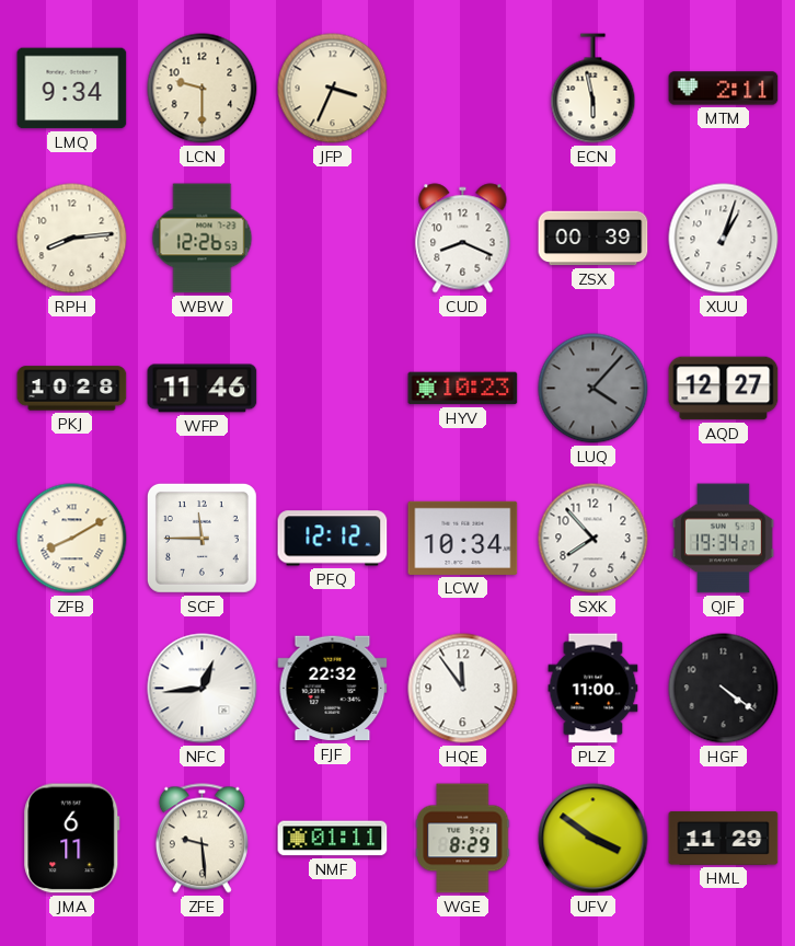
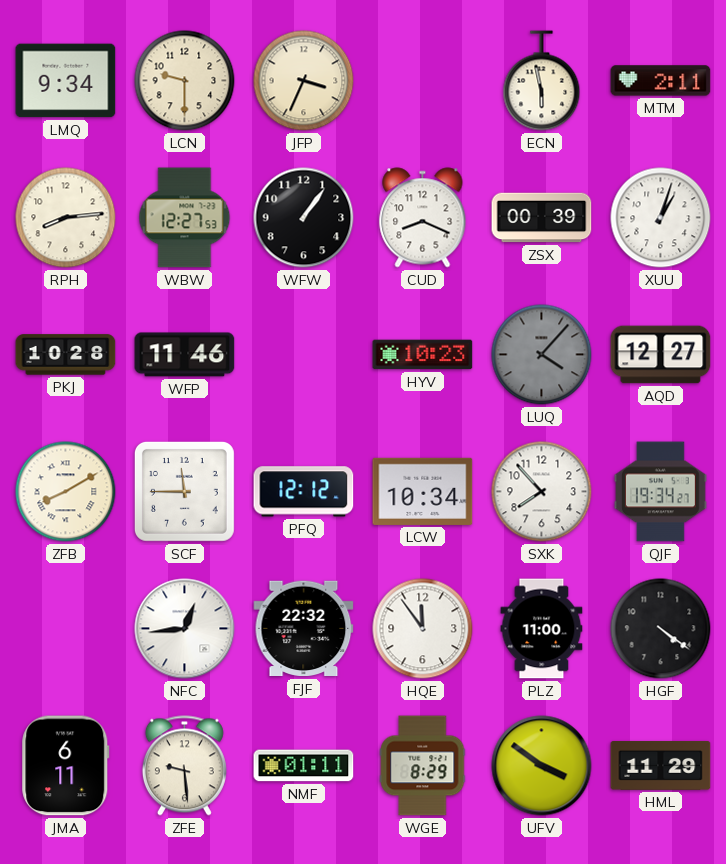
WBW: 12:26 -> 12:27
WFW: none -> 1:06
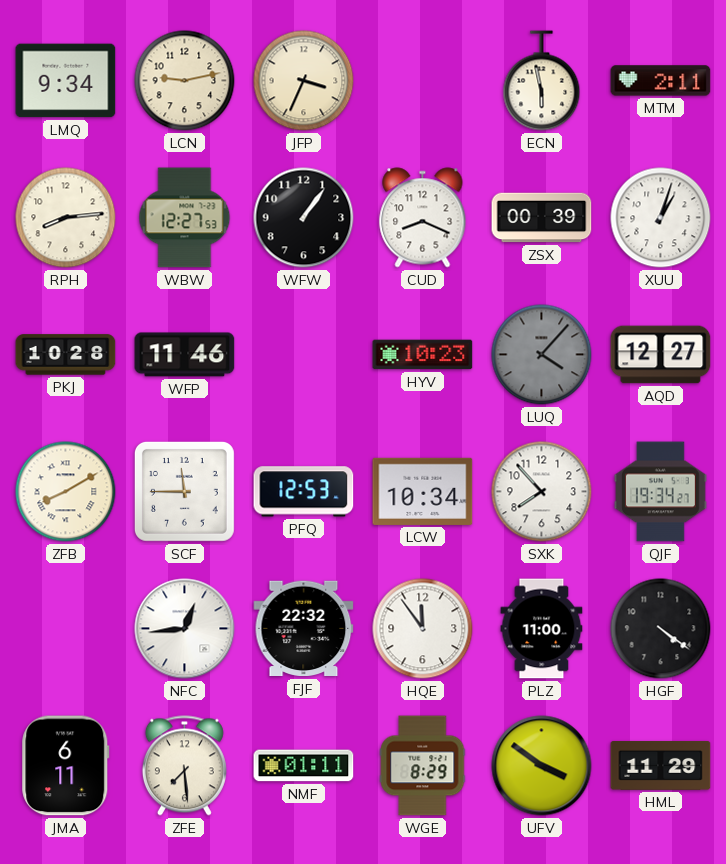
LCN: 9:30 -> 9:13
PFQ: 12:12 -> 12:53
ZFE: 9:29 -> 7:29
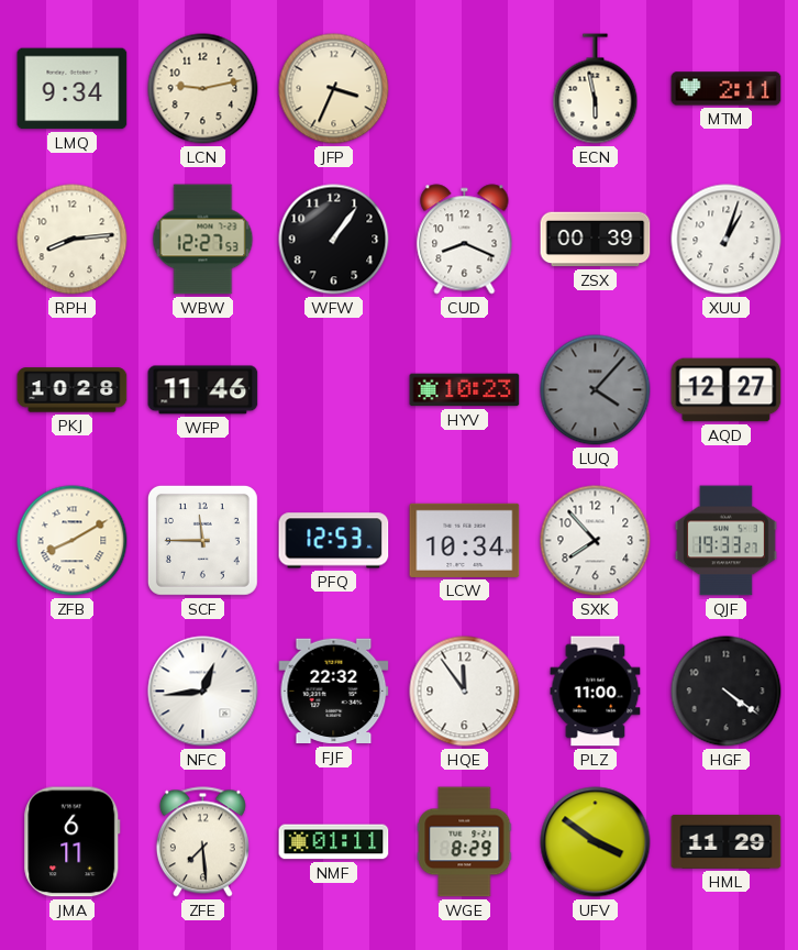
QJF: 19:34 -> 19:33
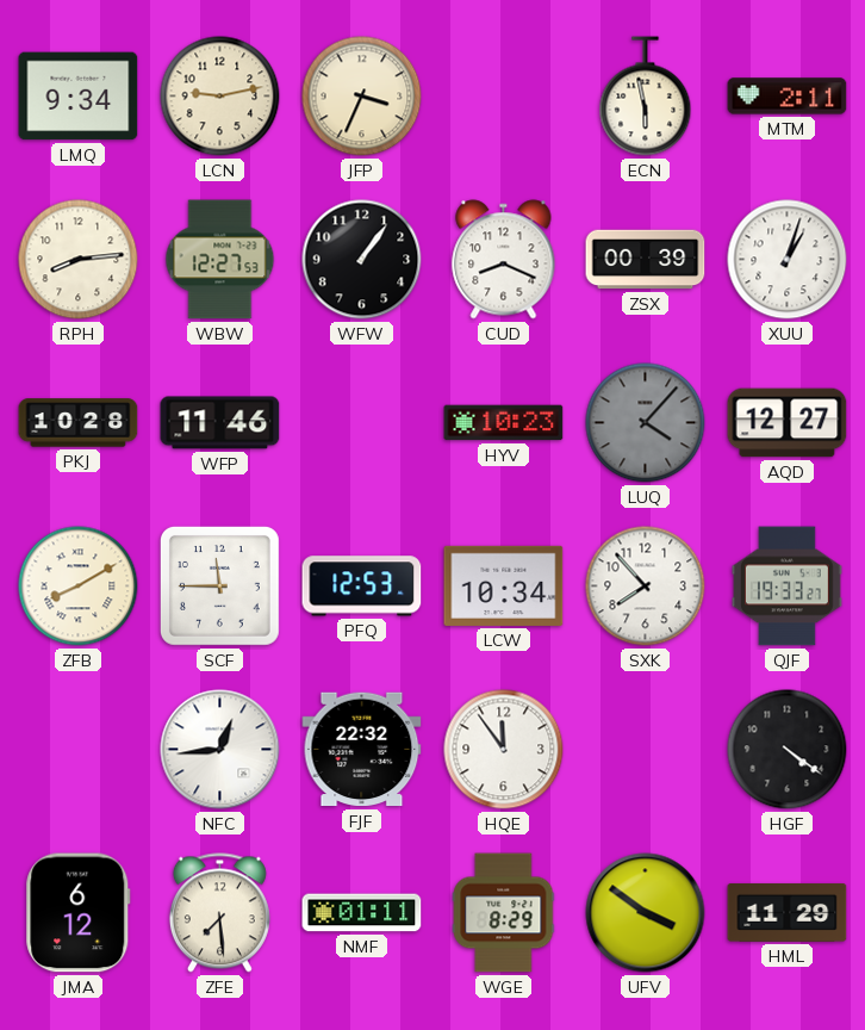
PLZ: 11:00 -> none
JMA: 6:11 -> 6:12
